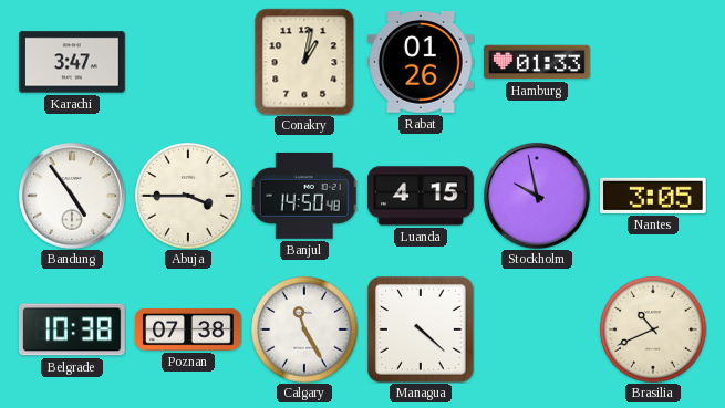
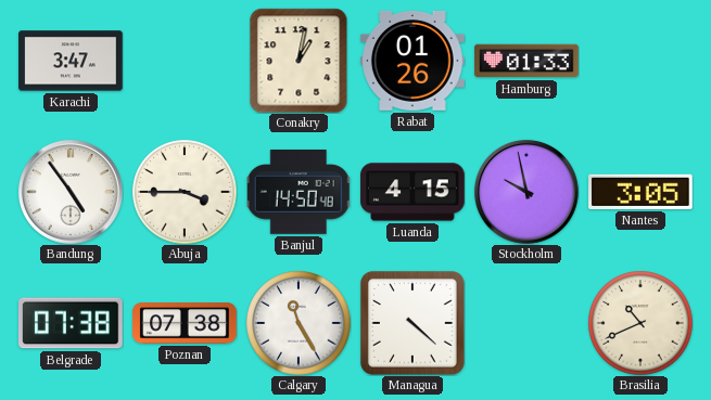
Belgrade: 10:38 -> 07:38
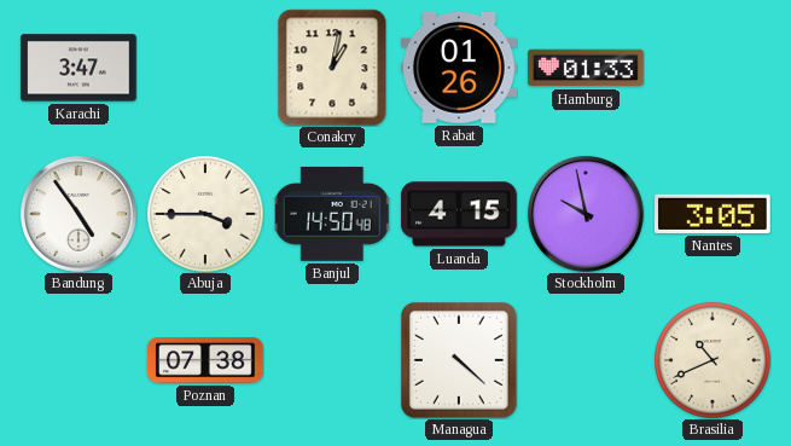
Belgrade: 07:38 -> none
Calgary: 11:25 -> none
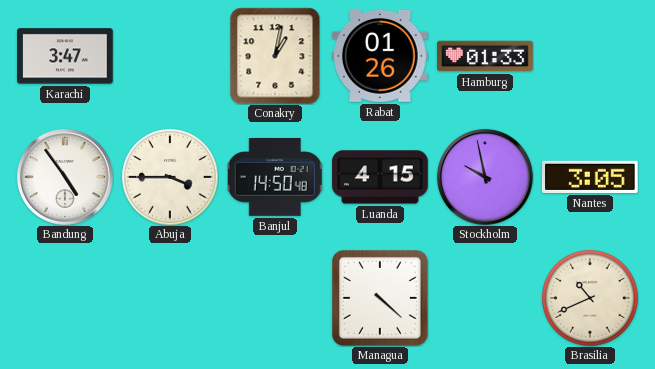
Poznan: 07:38 -> none
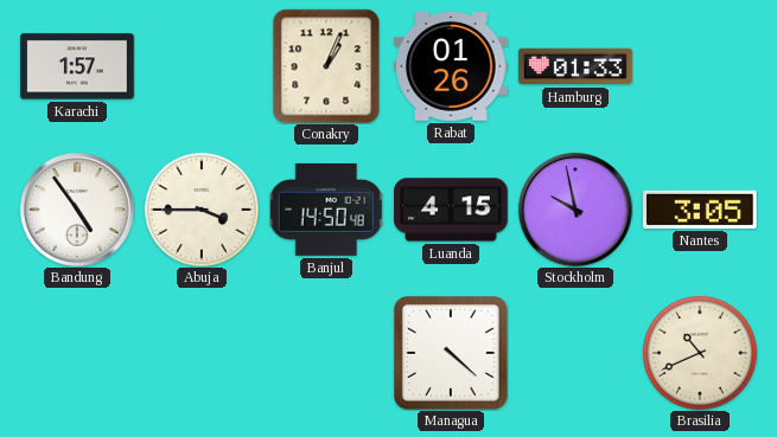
Karachi: 3:47 -> 1:57
Conakry: 1:02 -> 1:04
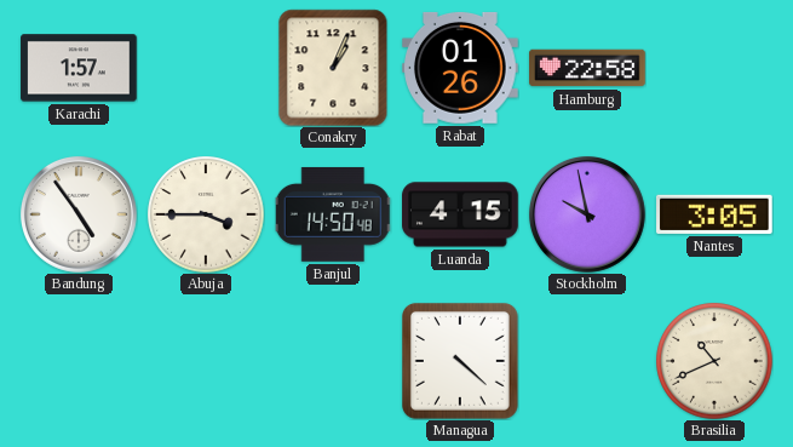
Hamburg: 01:33 -> 22:58
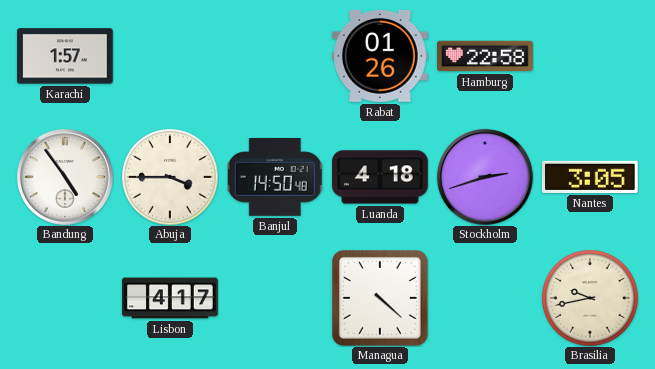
Conakry: 1:04 -> none
Luanda: 4:15 -> 4:18
Stockholm: 9:58 -> 2:42
Lisbon: none -> 4:17
Brasilia: 10:41 -> 9:43
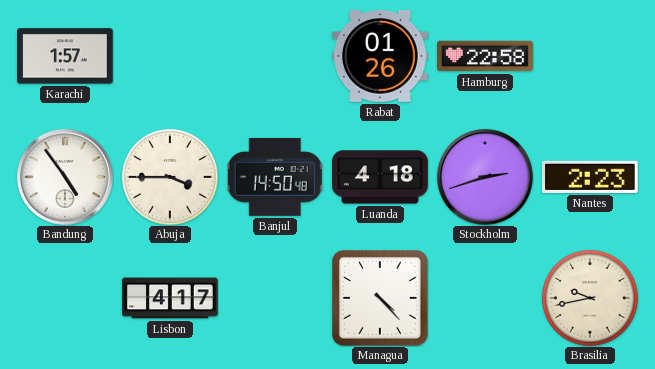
Nantes: 3:05 -> 2:23
Managua: 4:22 -> 4:23
